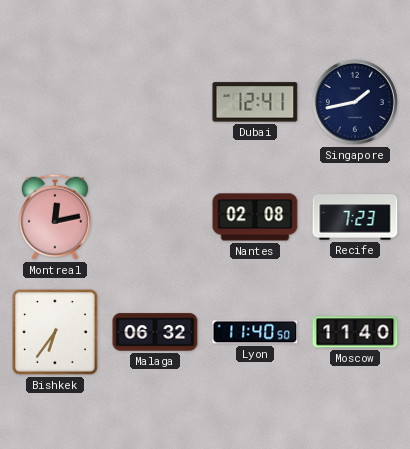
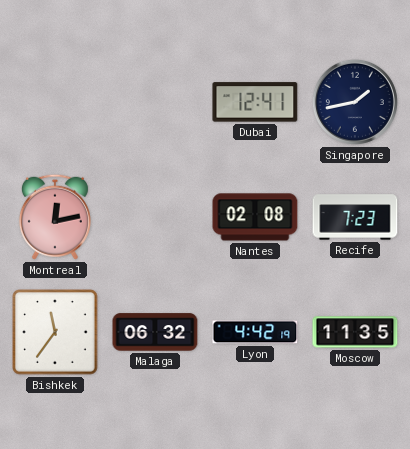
Bishkek: 6:36 -> 11:36
Lyon: 11:40 -> 4:42
Moscow: 11:40 -> 11:35
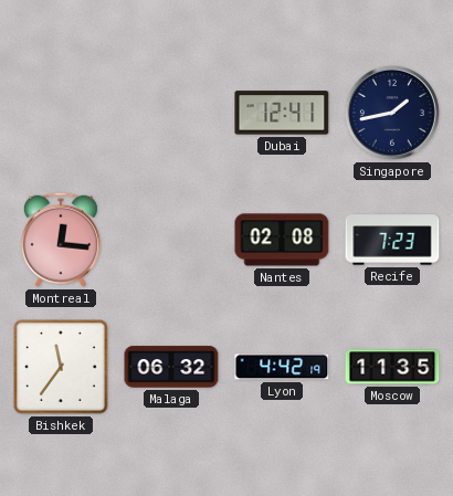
Montreal: 12:13 -> 12:16
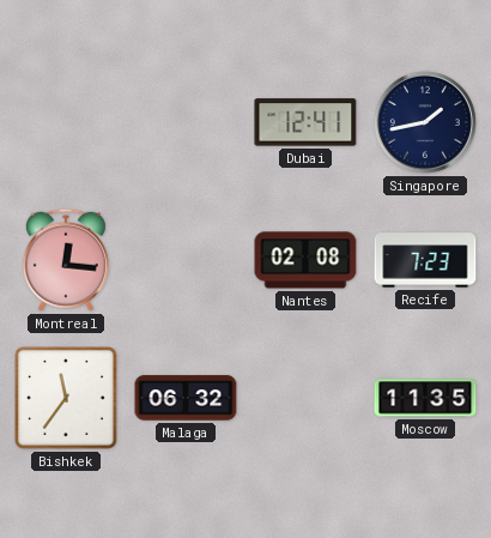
Lyon: 4:42 -> none
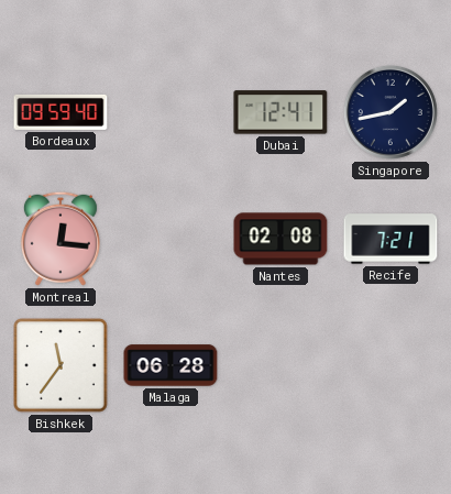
Bordeaux: none -> 09:59
Recife: 7:23 -> 7:21
Malaga: 06:32 -> 06:28
Moscow: 11:35 -> none
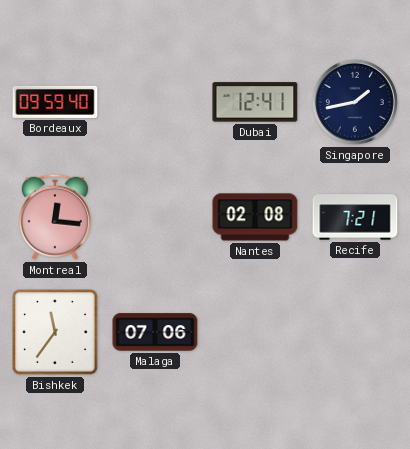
Malaga: 06:28 -> 07:06
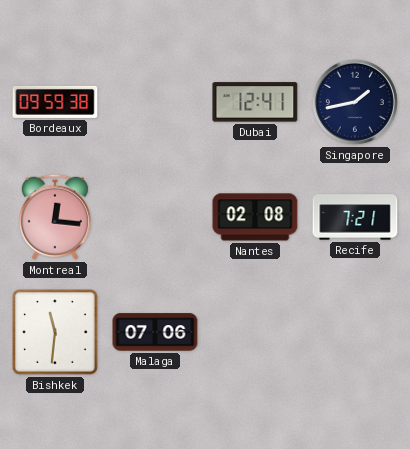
Bordeaux: 09:59:40 -> 09:59:38
Bishkek: 11:36 -> 11:31
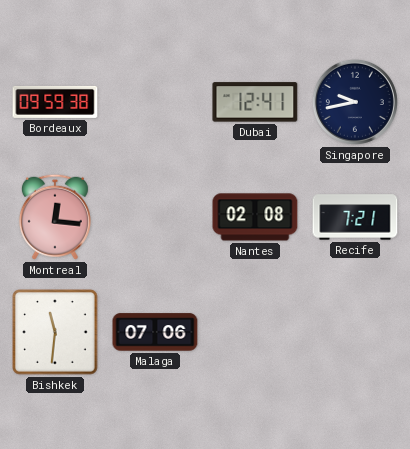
Singapore: 1:43 -> 9:43
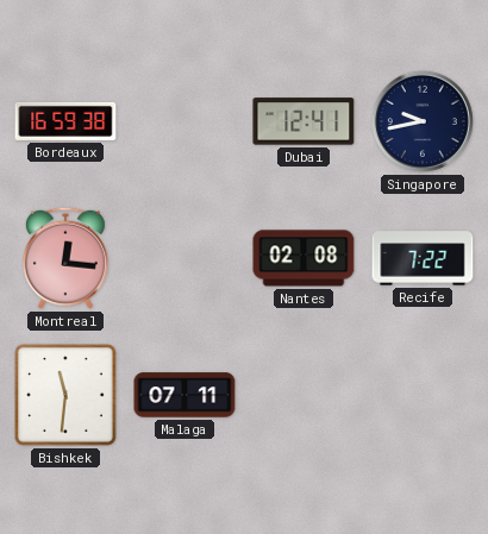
Bordeaux: 09:59 -> 16:59
Recife: 7:21 -> 7:22
Malaga: 07:06 -> 07:11
